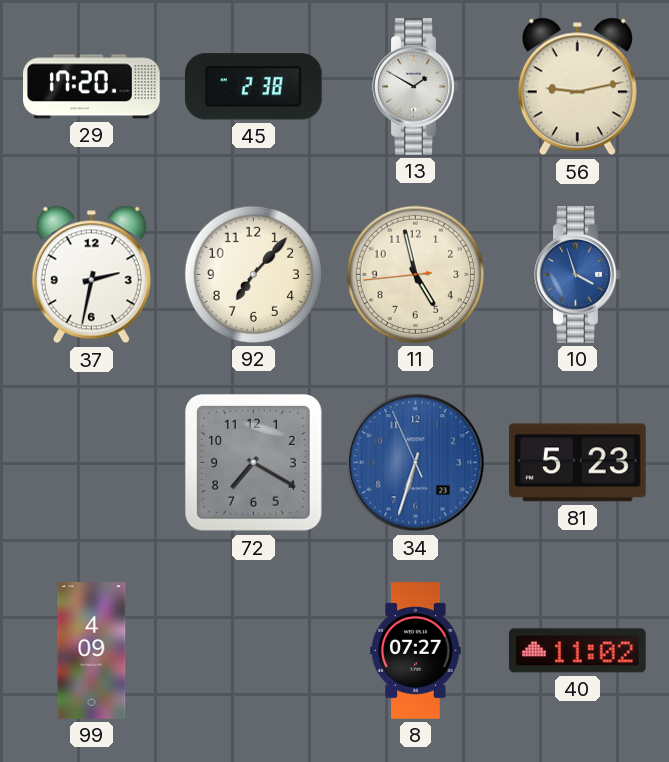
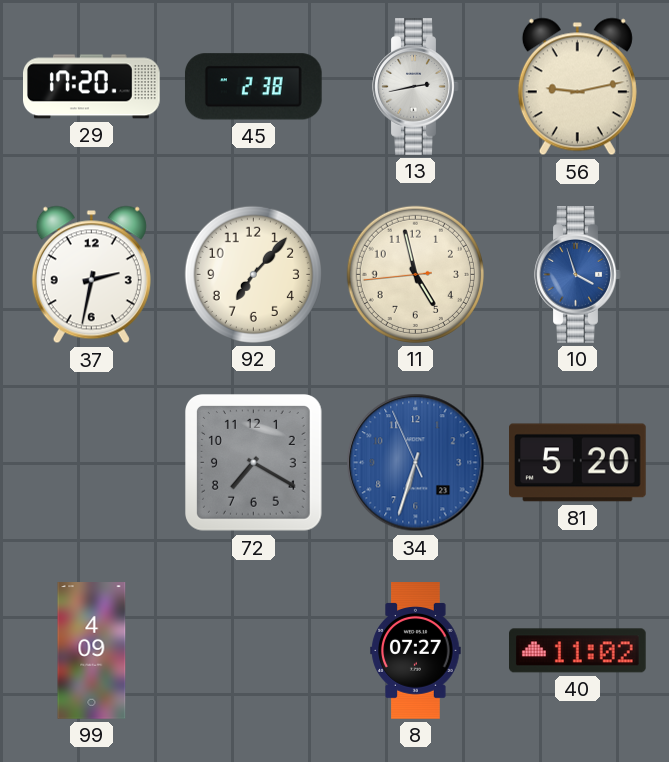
13: 1:50 -> 2:43
81: 5:23 -> 5:20
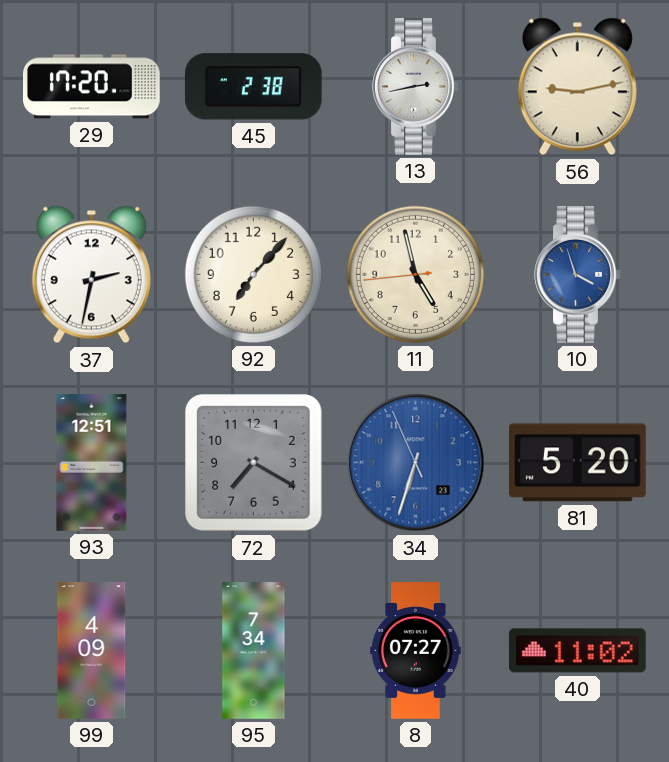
93: none -> 12:51
95: none -> 7:34
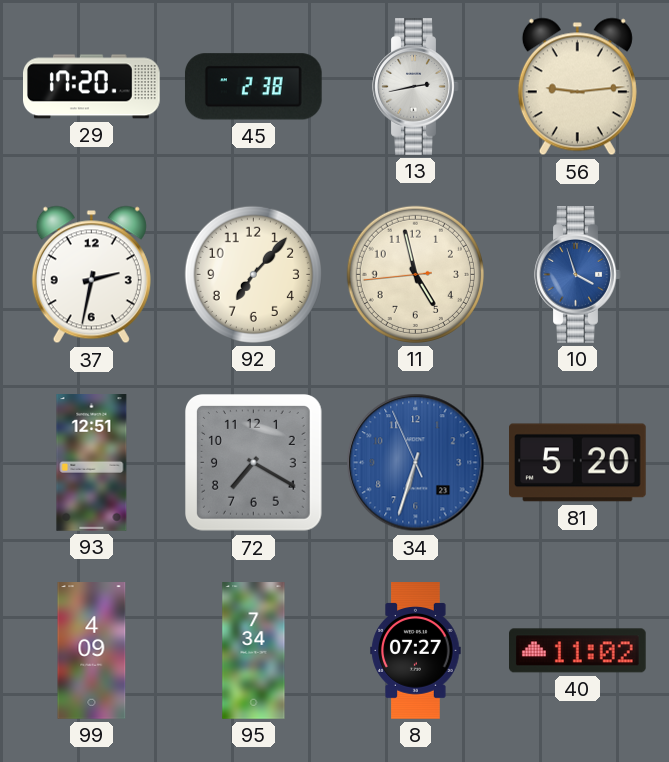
56: 9:13 -> 9:14
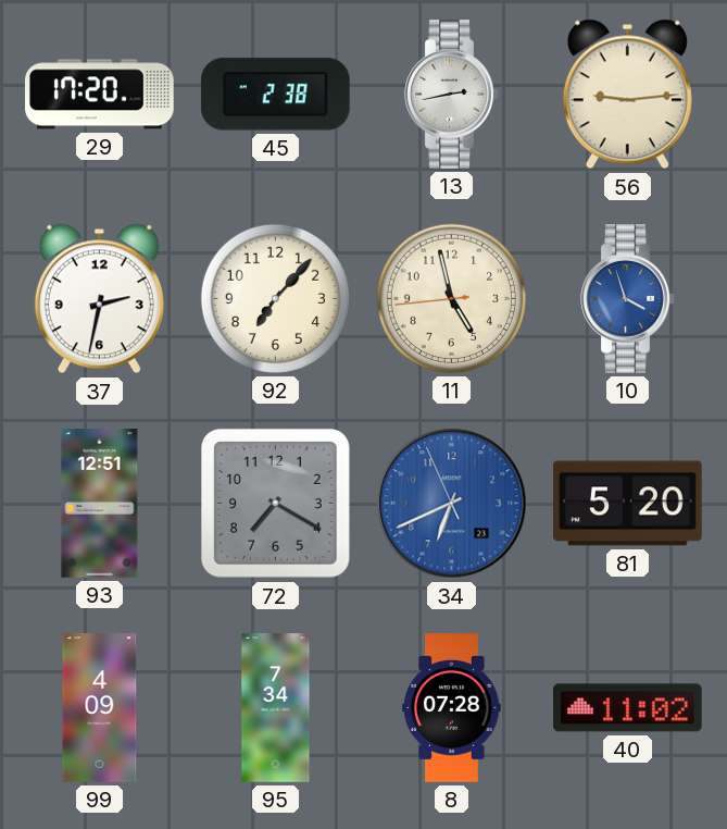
34: 6:32 -> 6:40
8: 07:27 -> 07:28
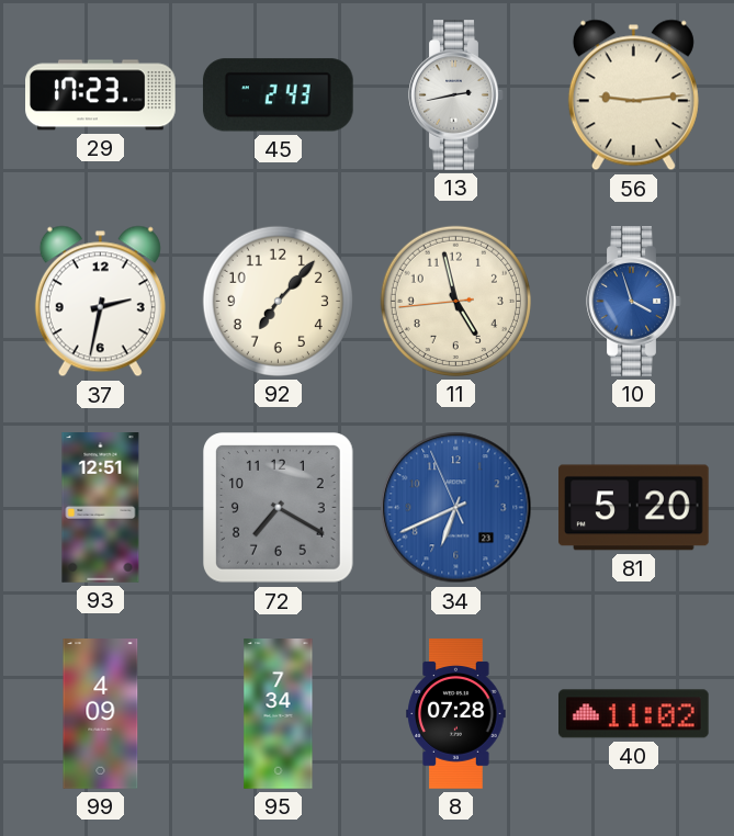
29: 17:20 -> 17:23
45: 2:38 -> 2:43
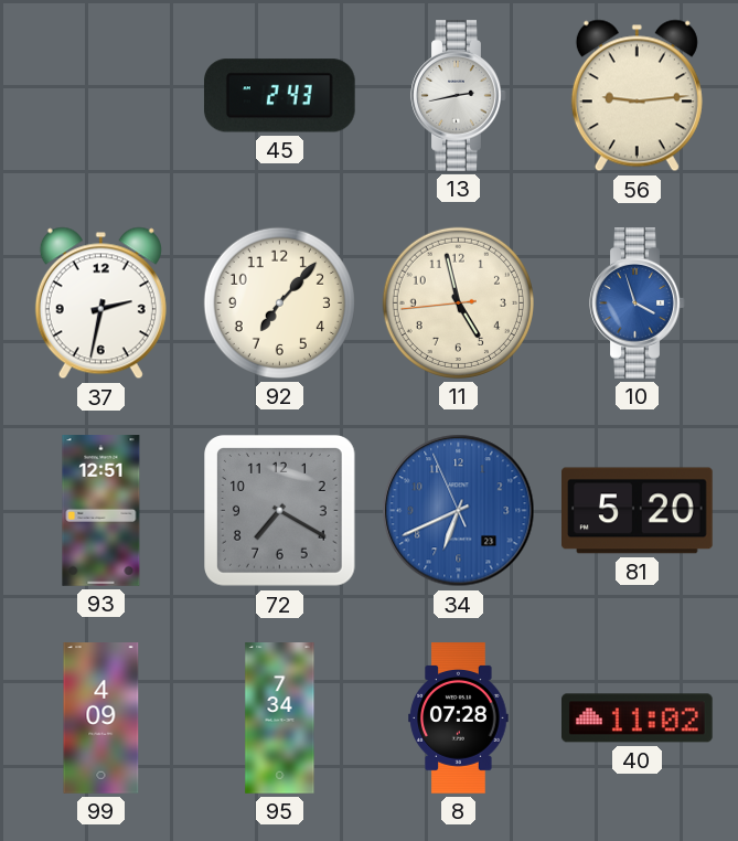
29: 17:23 -> none
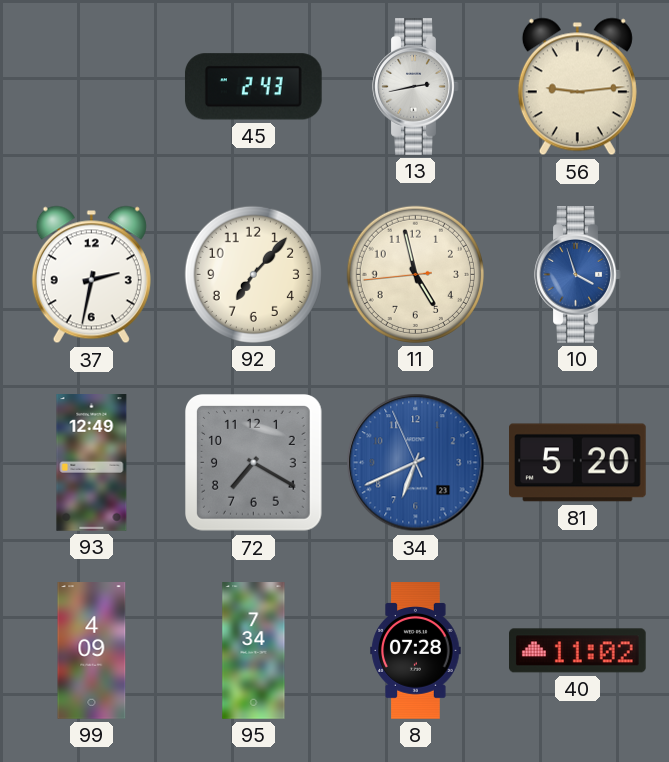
93: 12:51 -> 12:49
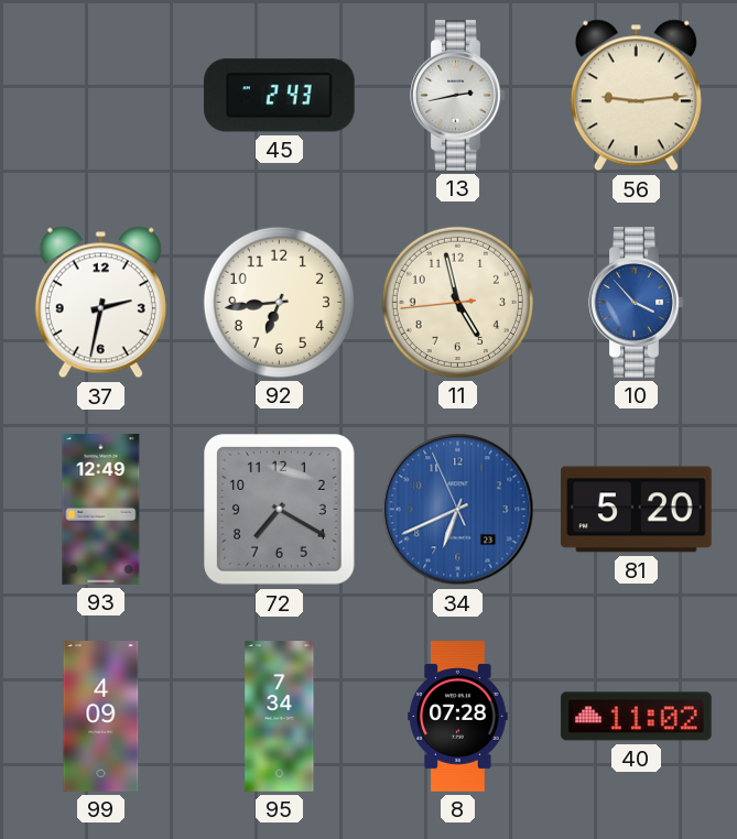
92: 7:07 -> 6:44
10: 3:57 -> 3:53
